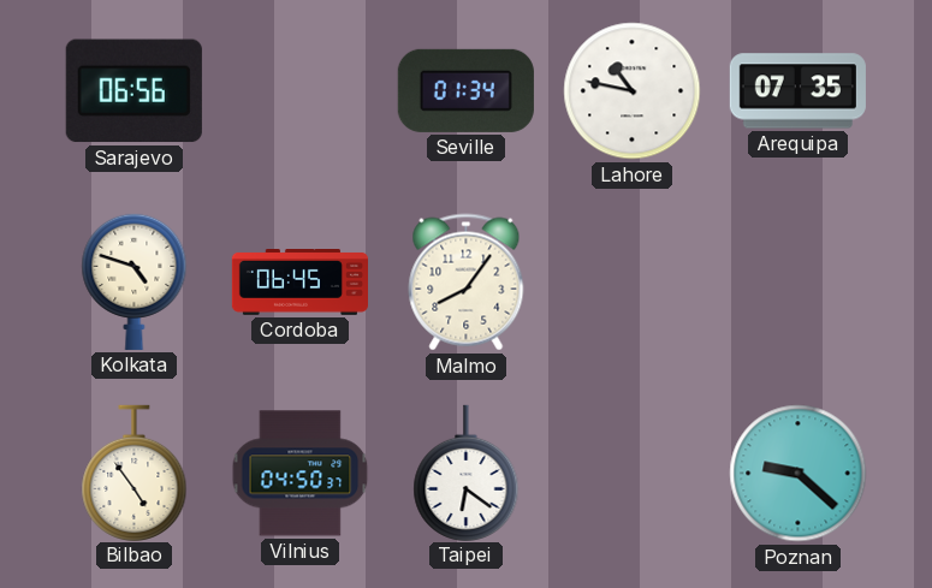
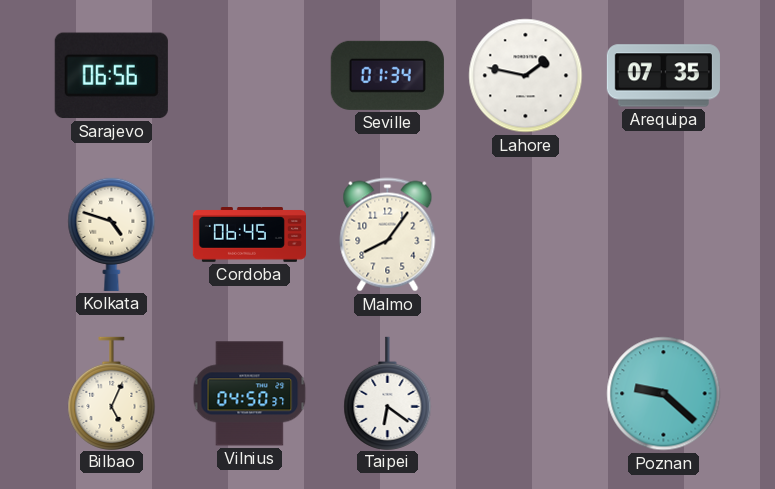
Lahore: 10:47 -> 1:47
Bilbao: 4:54 -> 5:04
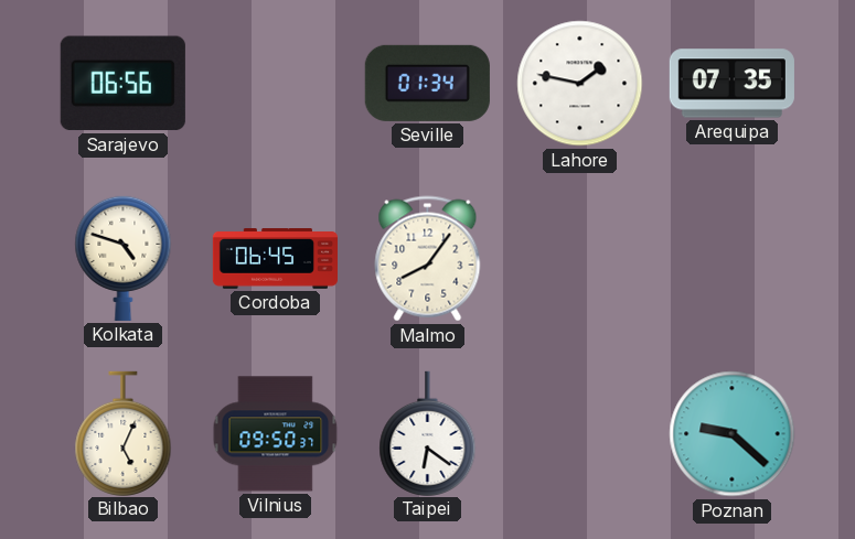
Vilnius: 04:50 -> 09:50
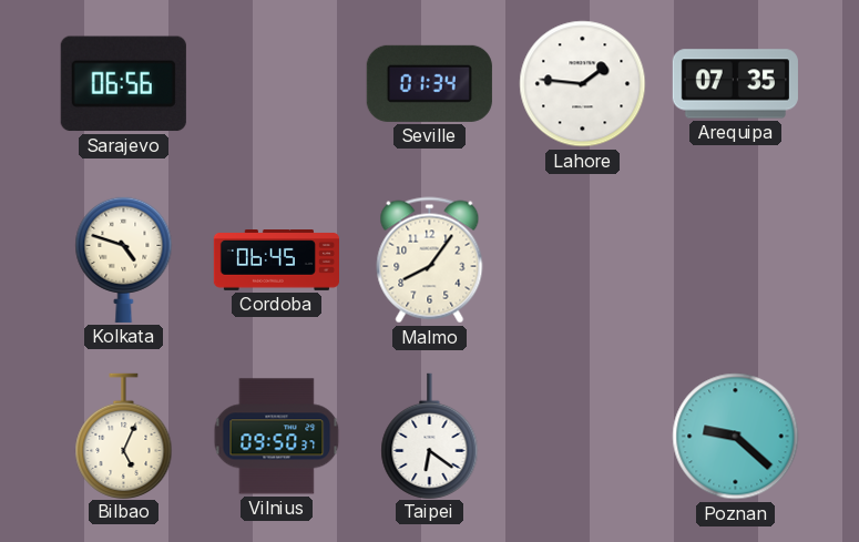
Lahore: 1:47 -> 1:46
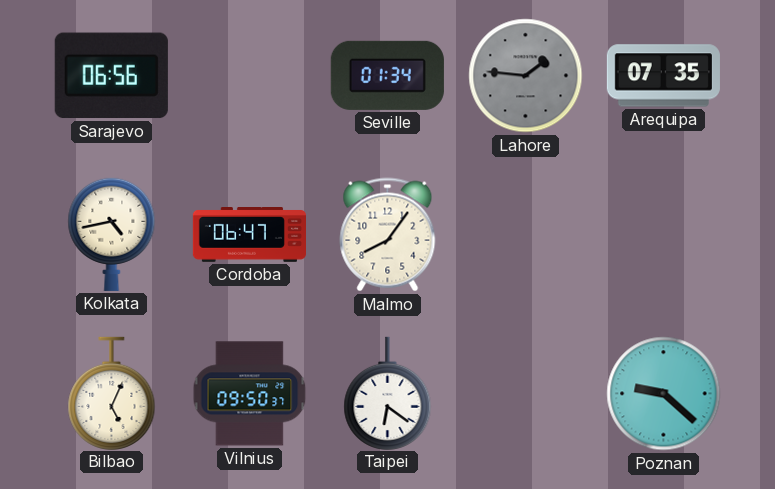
Lahore dial: white -> grey
Kolkata: 4:48 -> 4:43
Cordoba: 06:45 -> 06:47
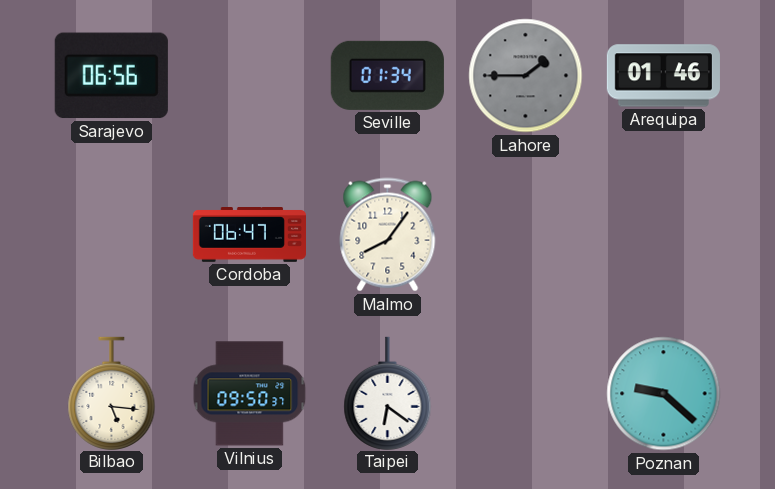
Lahore: 1:46 -> 1:45
Arequipa: 07:35 -> 01:46
Kolkata: 4:43 -> none
Bilbao: 5:04 -> 5:16
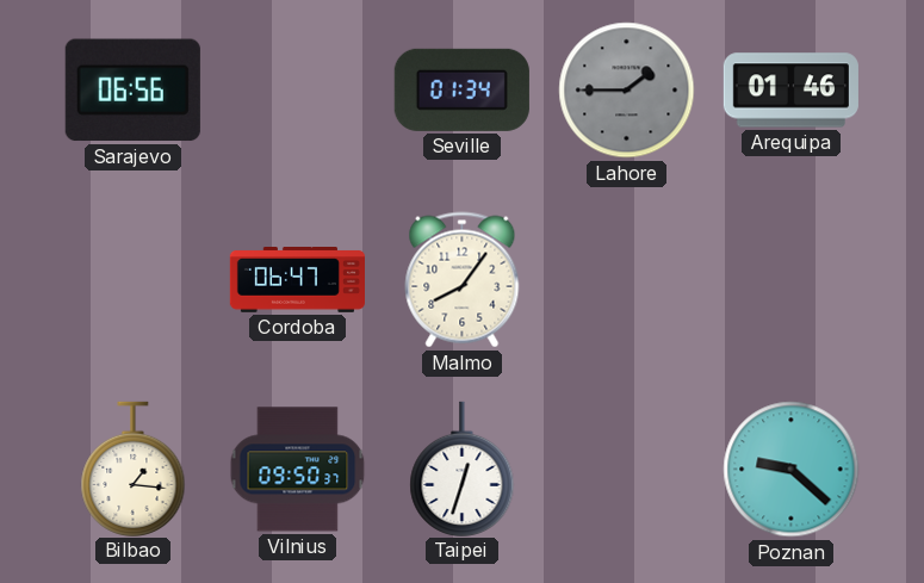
Bilbao: 5:16 -> 1:16
Taipei: 6:21 -> 12:33
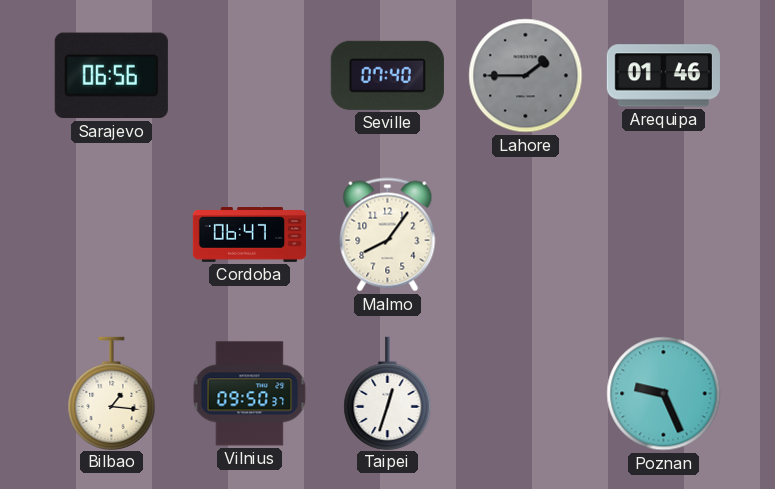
Seville: 01:34 -> 07:40
Poznan: 9:22 -> 9:26
